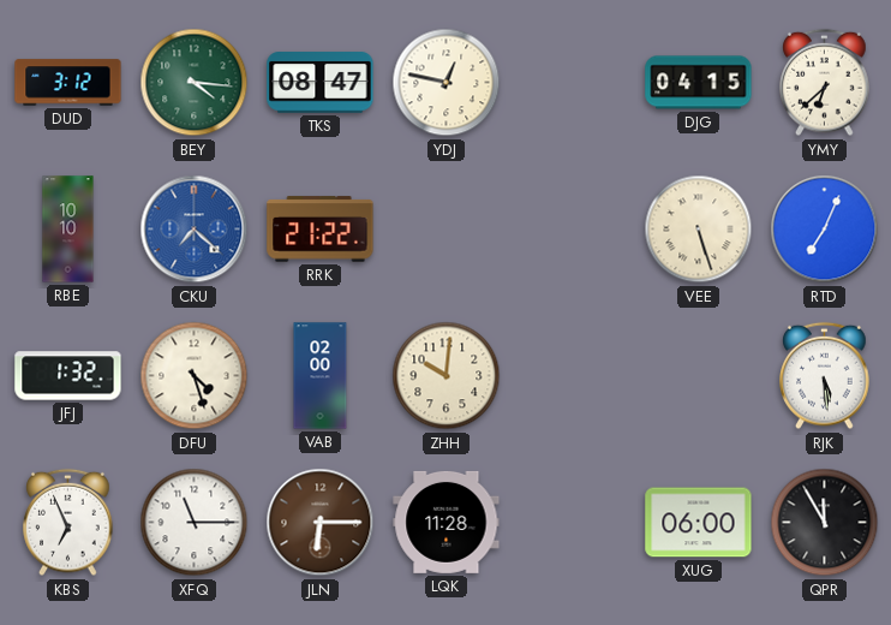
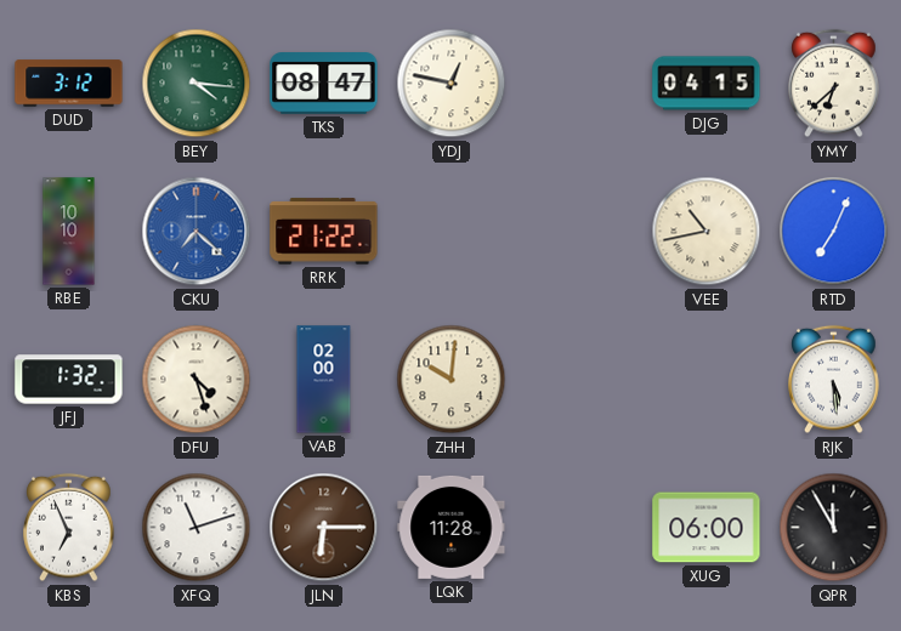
VEE: 5:27 -> 10:43
XFQ: 11:15 -> 11:12
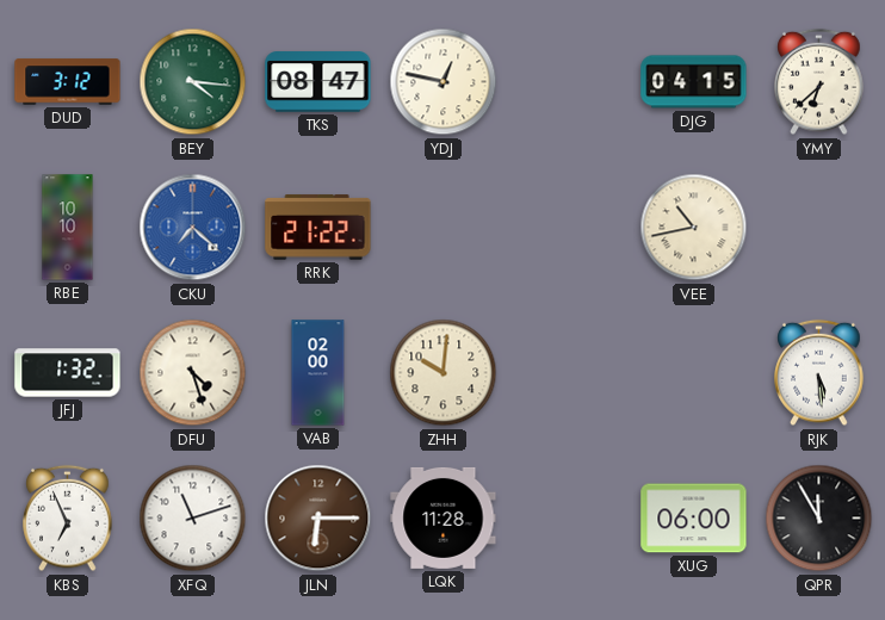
RTD: 7:04 -> none
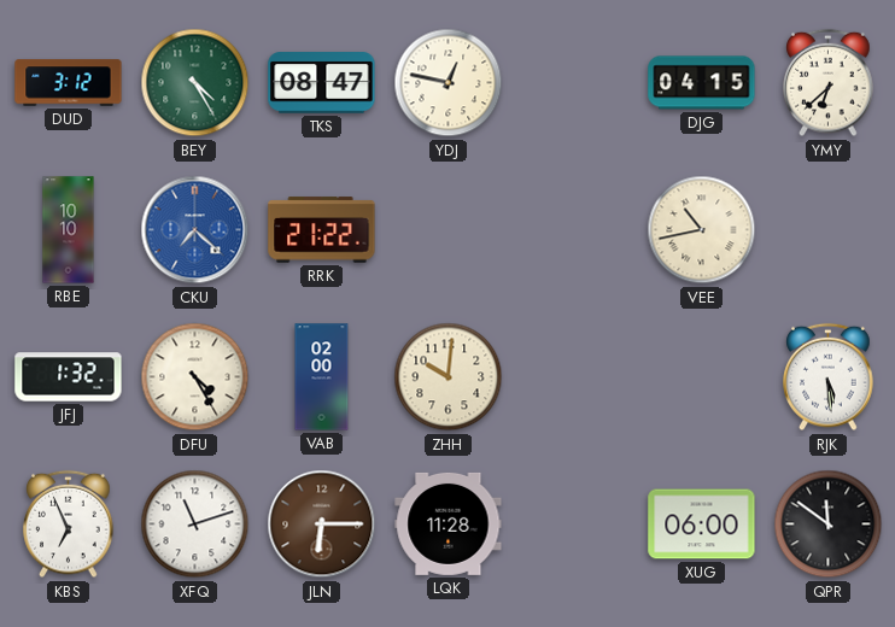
BEY: 4:16 -> 4:25
DFU: 4:27 -> 4:25
QPR: 11:55 -> 11:51
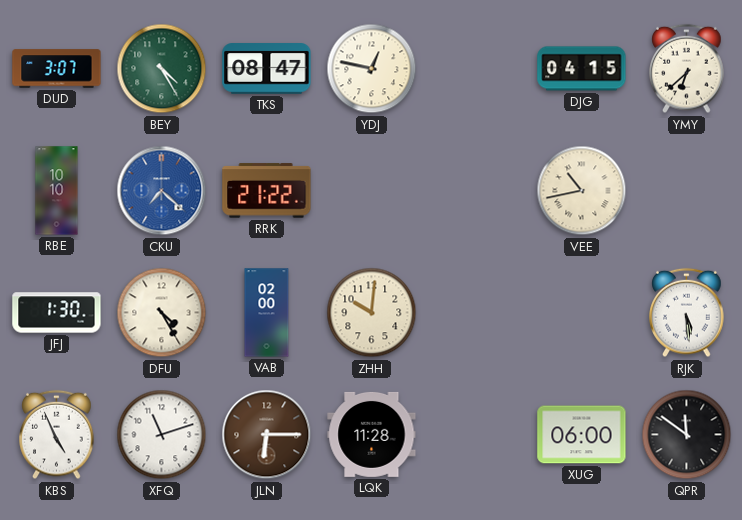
DUD: 3:12 -> 3:07
JFJ: 1:32 -> 1:30
KBS: 6:56 -> 4:56
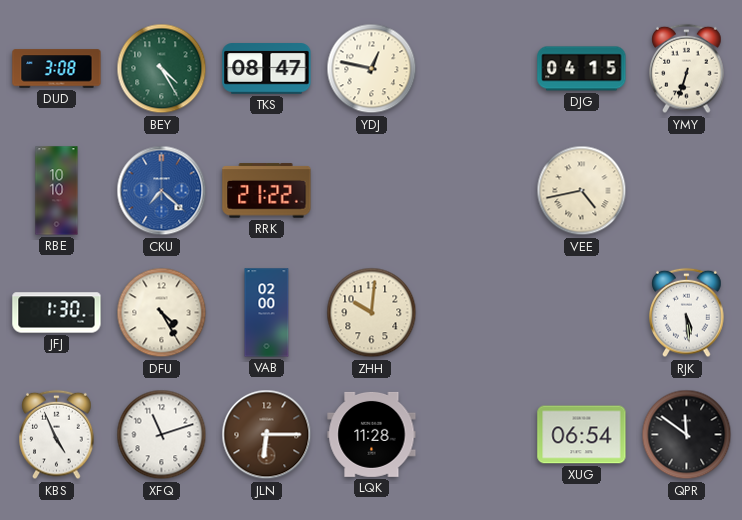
DUD: 3:07 -> 3:08
YMY: 6:38 -> 6:33
VEE: 10:43 -> 4:43
XUG: 06:00 -> 06:54
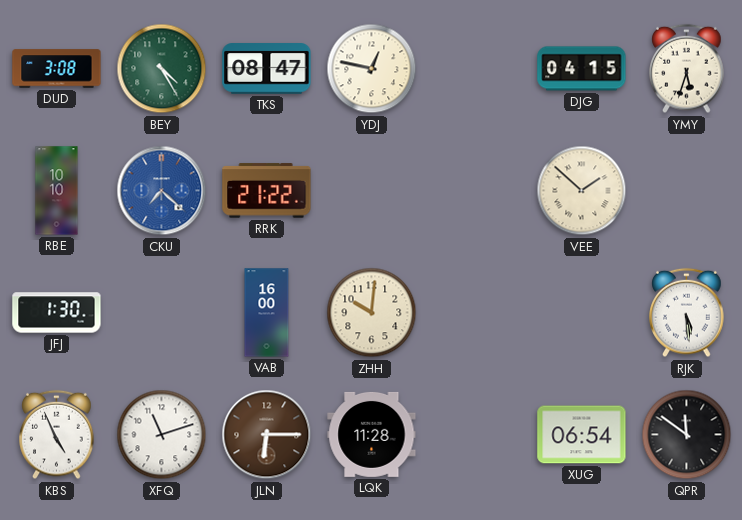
YMY: 6:33 -> 5:33
VEE: 4:43 -> 1:52
DFU: 4:25 -> none
VAB: 02:00 -> 16:00
